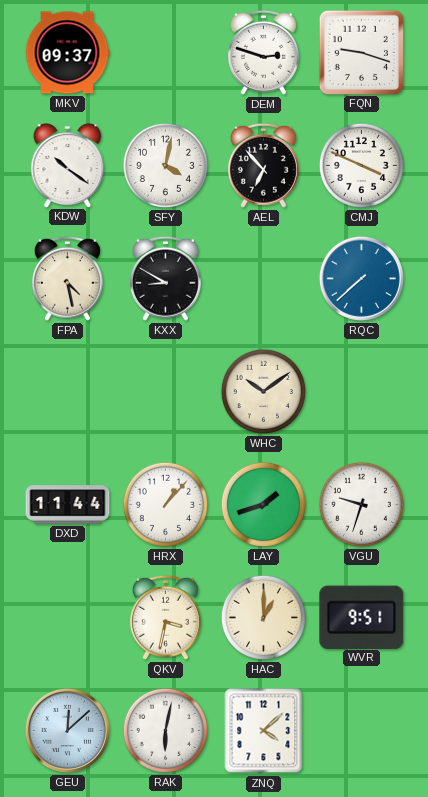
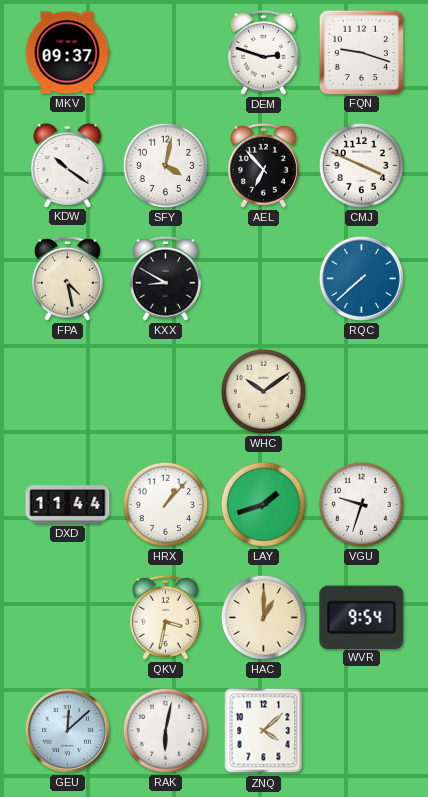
WVR: 9:51 -> 9:54
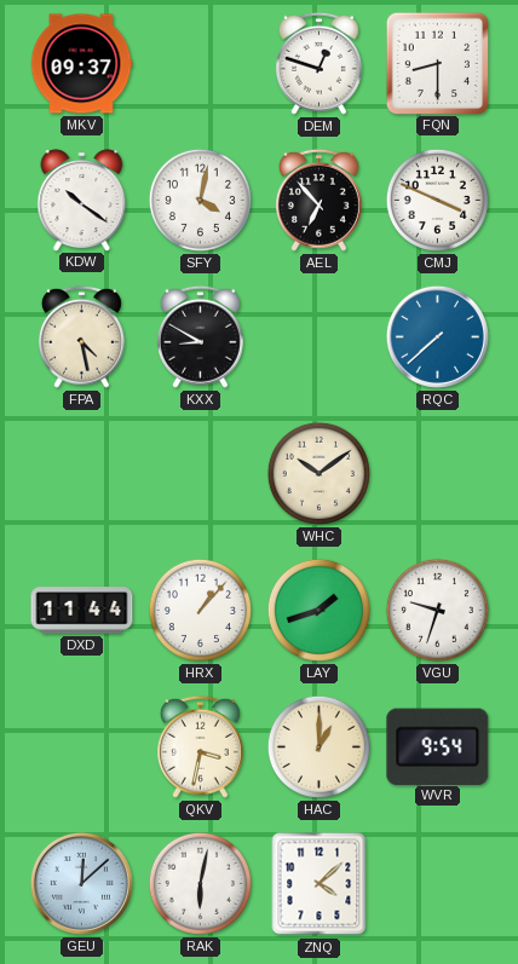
DEM: 2:48 -> 12:48
FQN: 9:18 -> 8:30
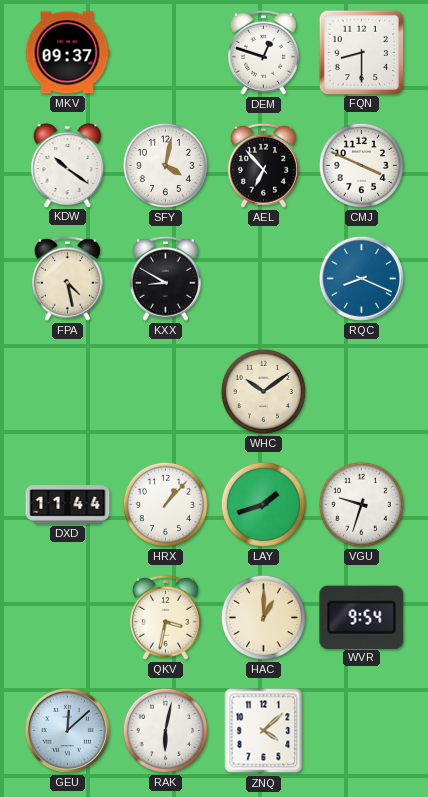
RQC: 7:38 -> 8:19
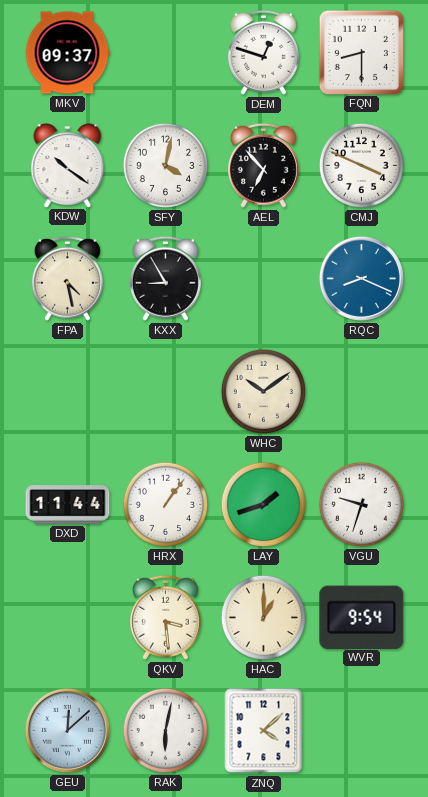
KXX: 8:50 -> 8:55
HRX: 1:07 -> 1:06
QKV: 3:32 -> 3:29
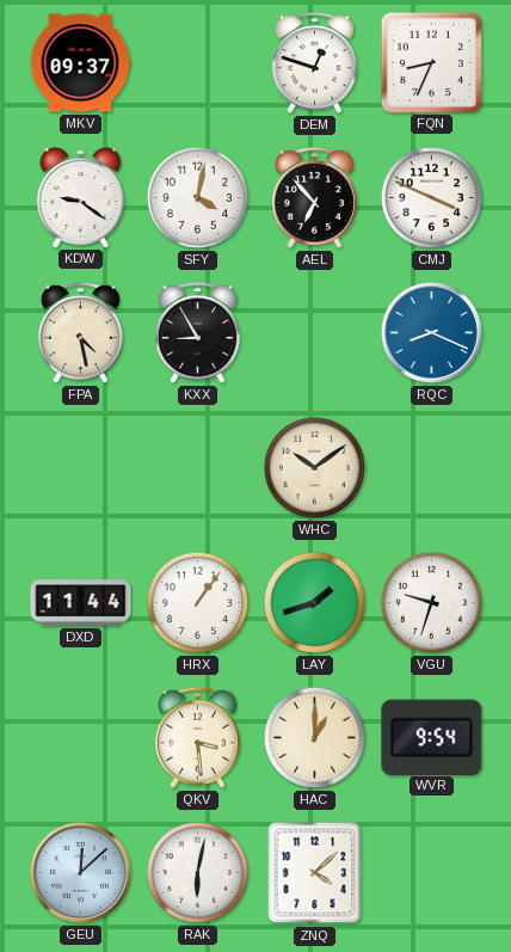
FQN: 8:30 -> 8:34
KDW: 10:21 -> 9:21
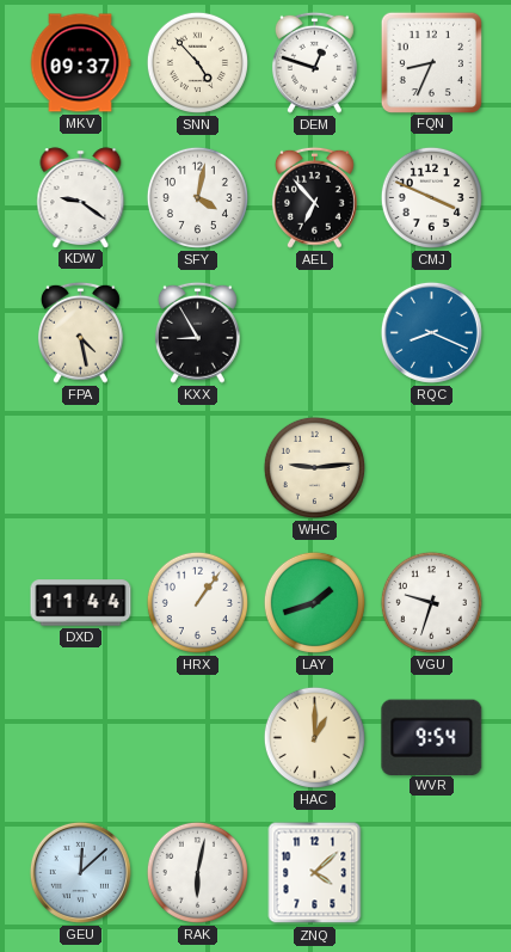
SNN: none -> 4:53
WHC: 10:09 -> 9:14
QKV: 3:29 -> none
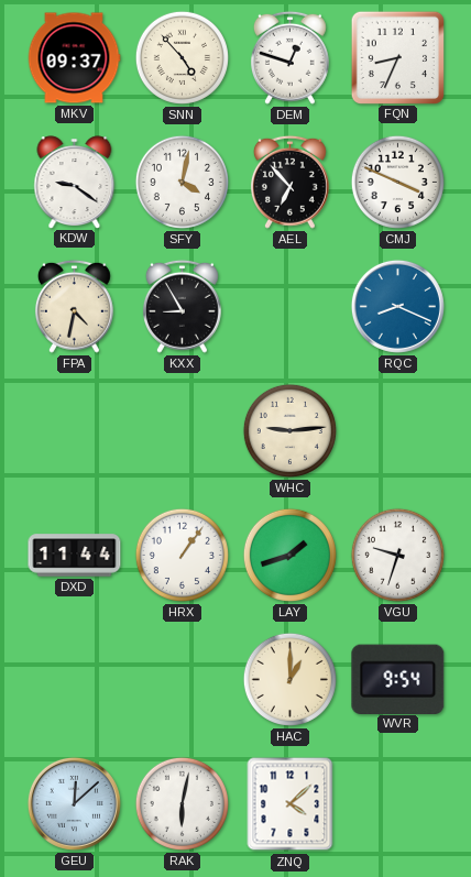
FPA: 4:28 -> 4:32
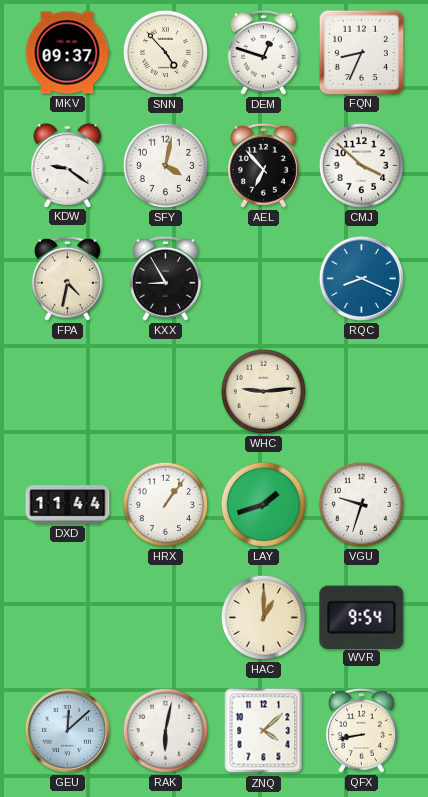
CMJ: 3:49 -> 3:52
QFX: none -> 8:43
